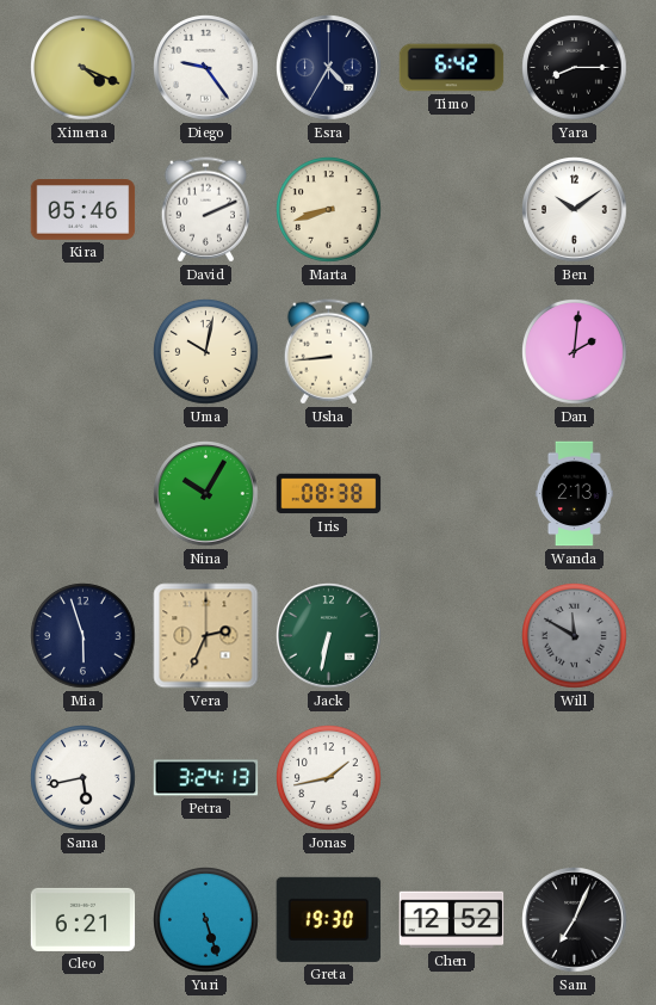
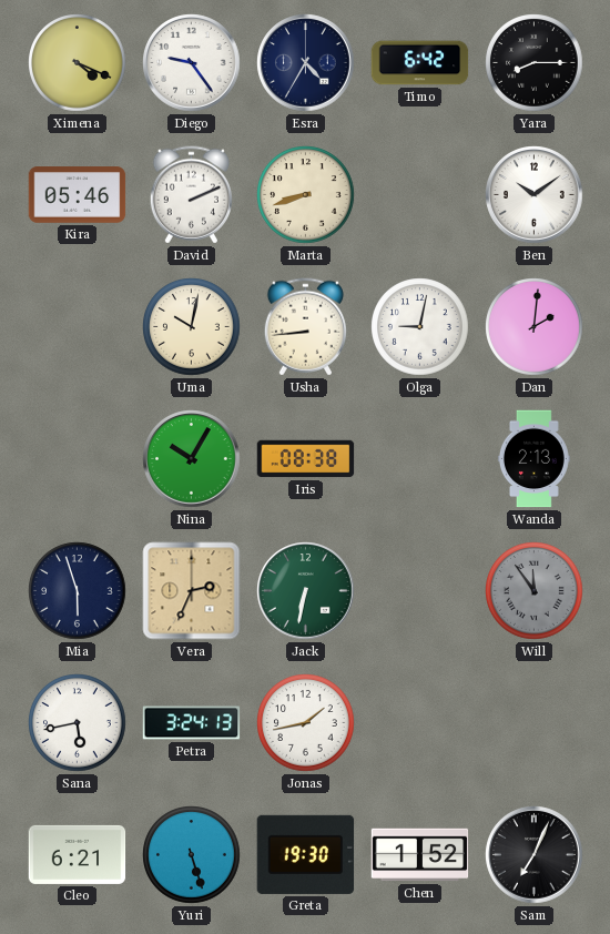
Olga: none -> 9:02
Will: 11:50 -> 11:54
Chen: 12:52 -> 1:52
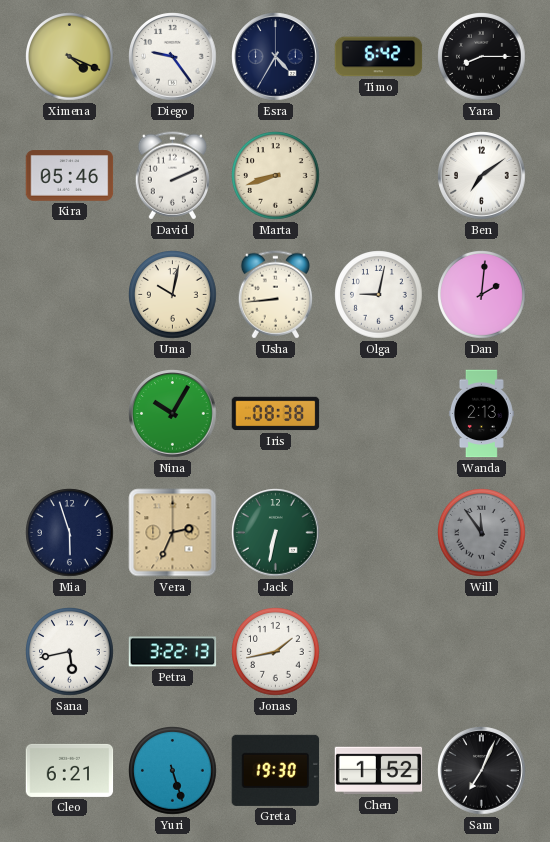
Ben: 10:09 -> 7:09
Petra: 3:24 -> 3:22
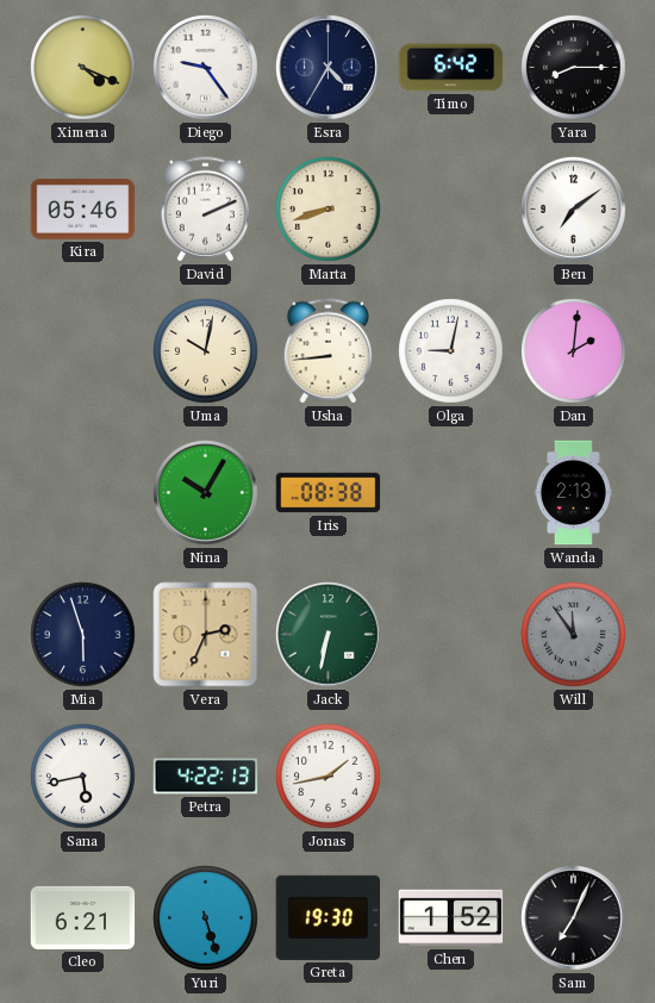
Petra: 3:22 -> 4:22
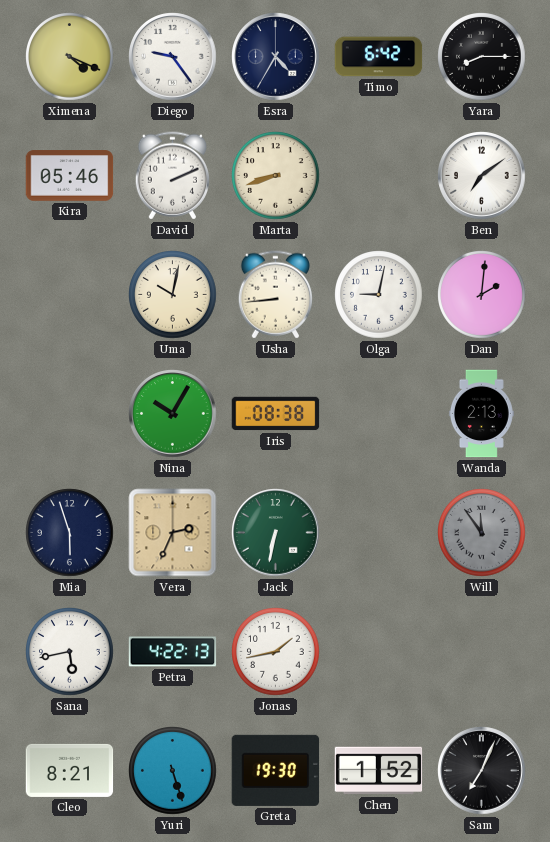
Cleo: 6:21 -> 8:21
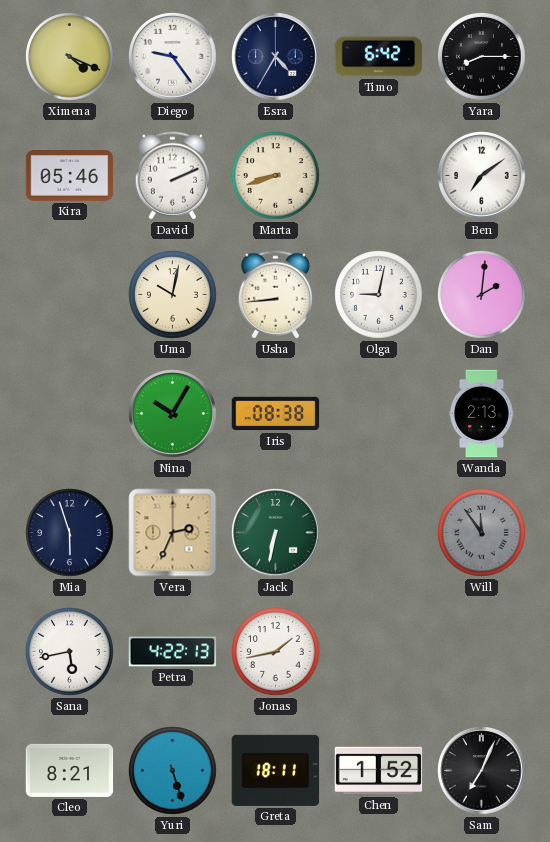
Greta: 19:30 -> 18:11
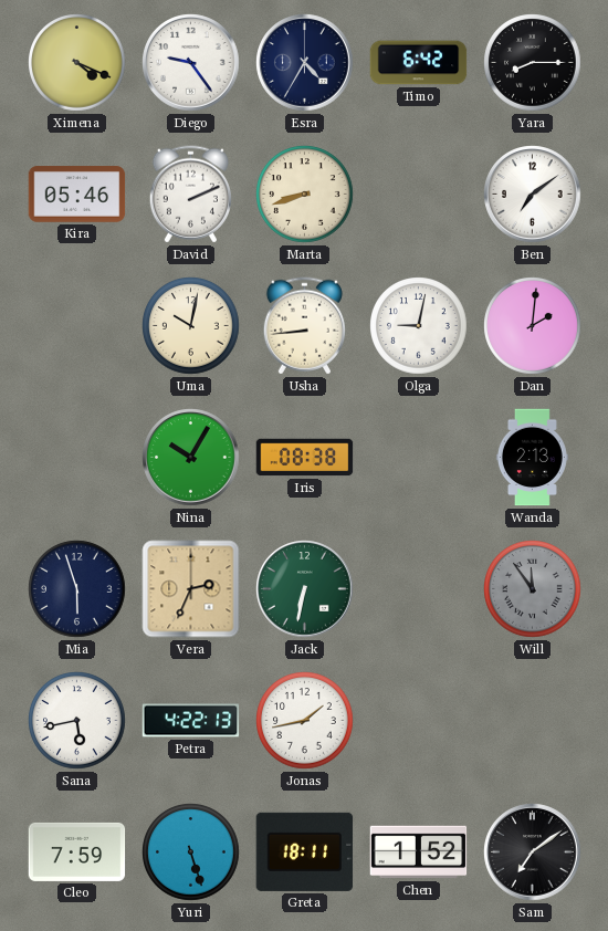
Cleo: 8:21 -> 7:59
Sam: 7:04 -> 7:09
